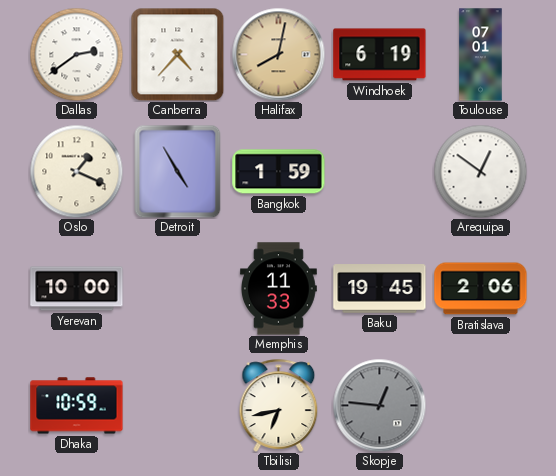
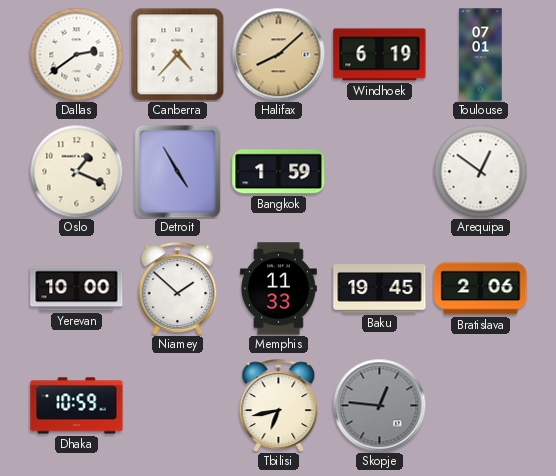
Halifax: 8:02 -> 8:08
Niamey: none -> 1:52
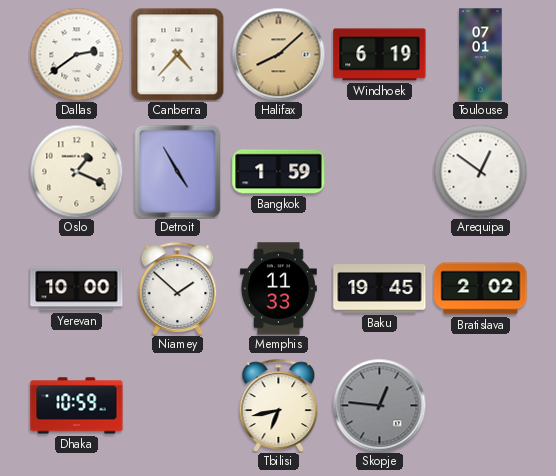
Bratislava: 2:06 -> 2:02
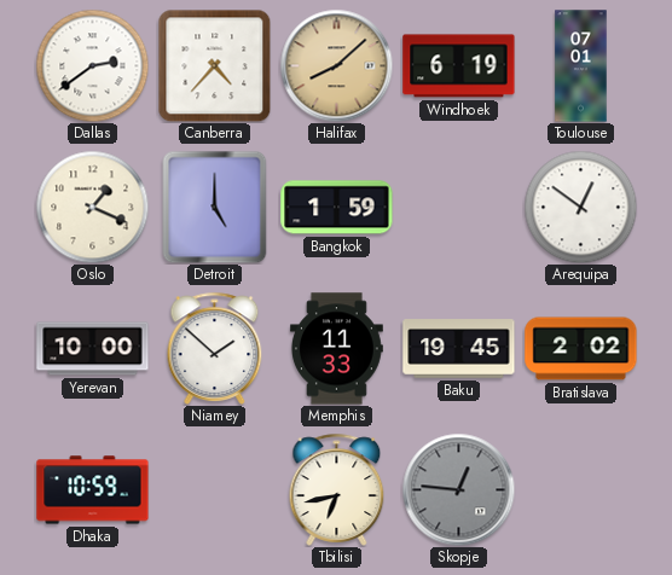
Detroit: 4:55 -> 5:00
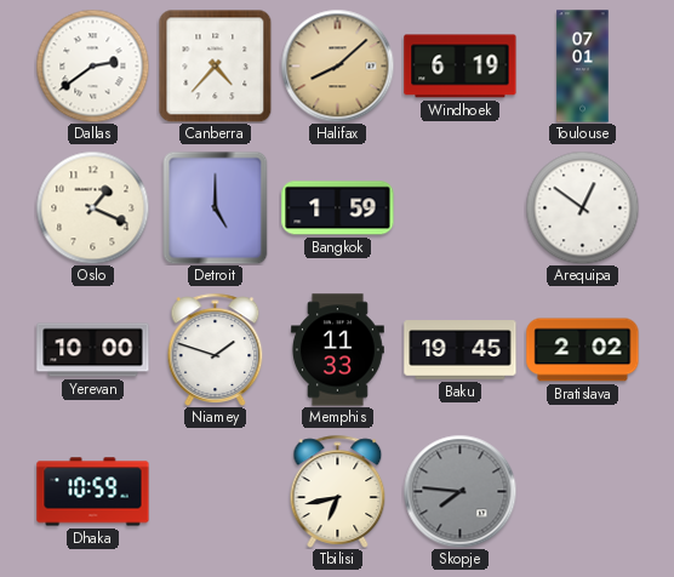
Niamey: 1:52 -> 1:48
Skopje: 12:46 -> 7:46
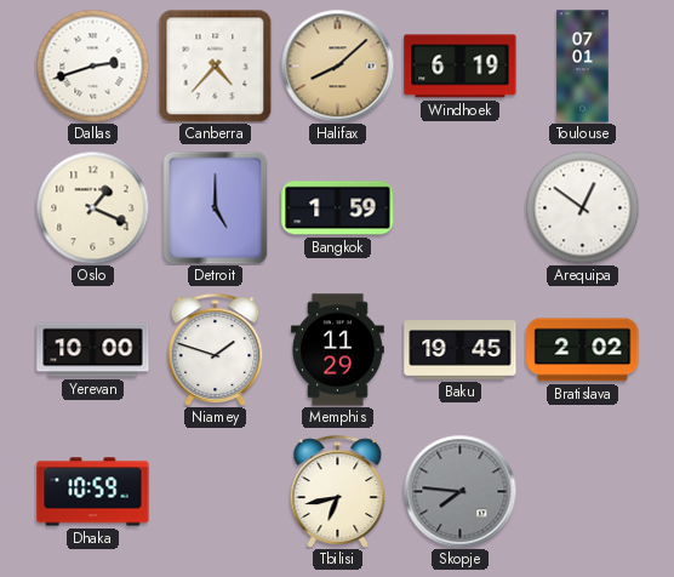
Dallas: 2:39 -> 2:42
Memphis: 11:33 -> 11:29
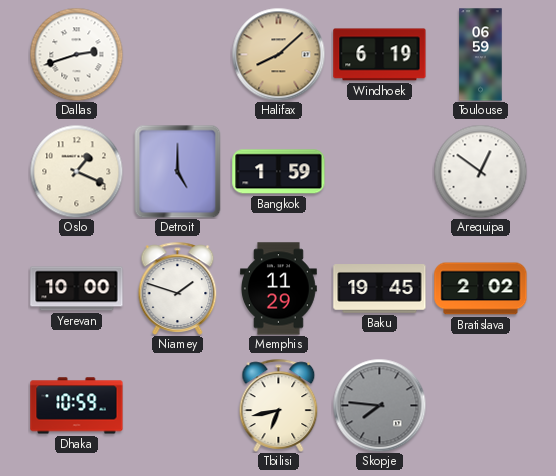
Canberra: 4:37 -> none
Toulouse: 07:01 -> 06:59
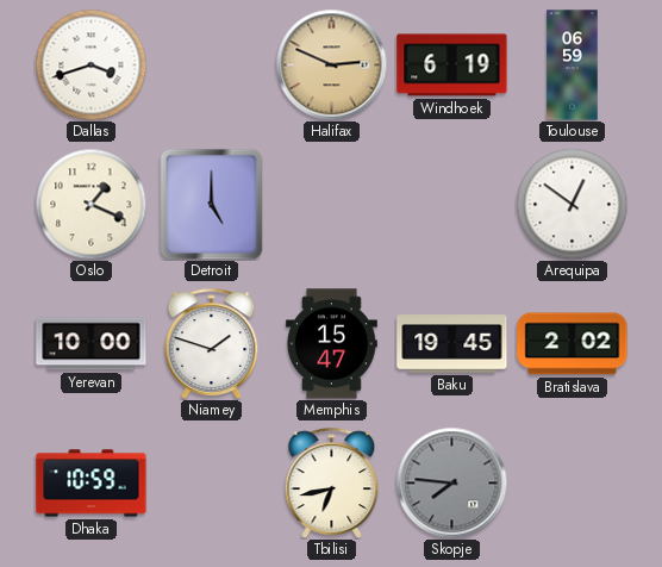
Dallas: 2:42 -> 3:42
Halifax: 8:08 -> 2:49
Bangkok: 1:59 -> none
Memphis: 11:29 -> 15:47
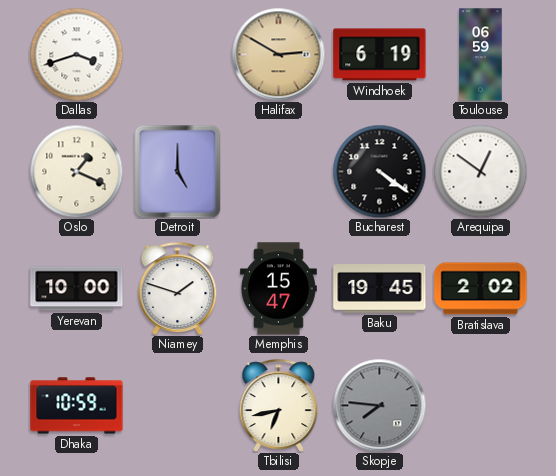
Halifax: 2:49 -> 2:50
Bucharest: none -> 4:21
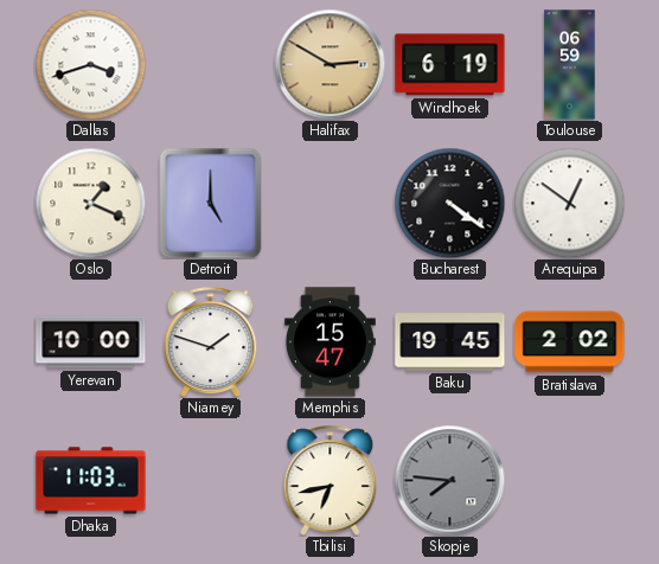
Dhaka: 10:59 -> 11:03
